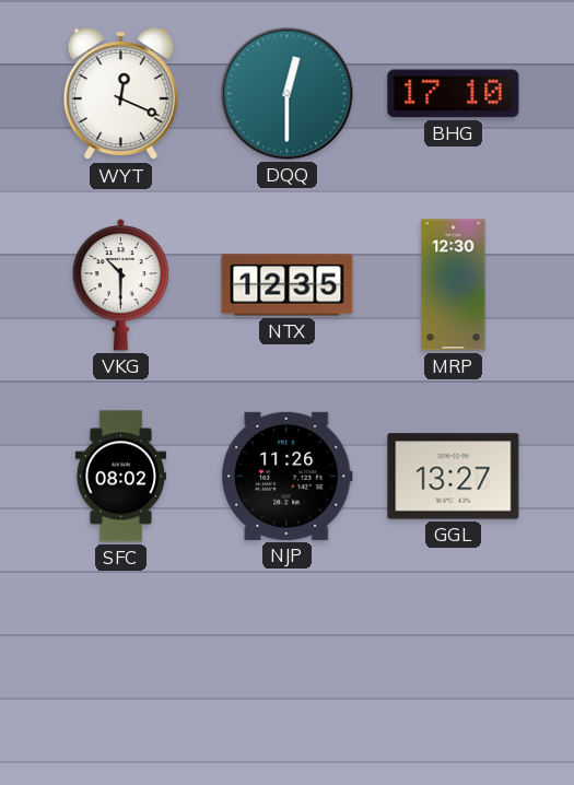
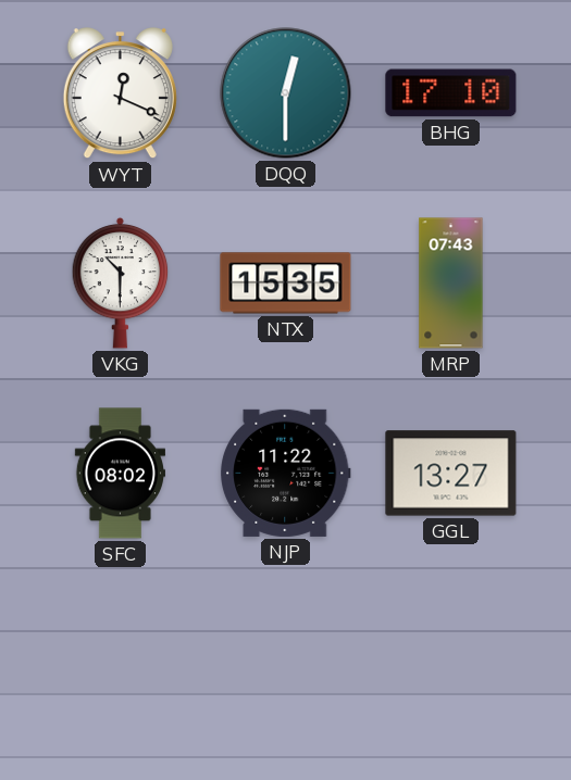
NTX: 12:35 -> 15:35
MRP: 12:30 -> 07:43
NJP: 11:26 -> 11:22
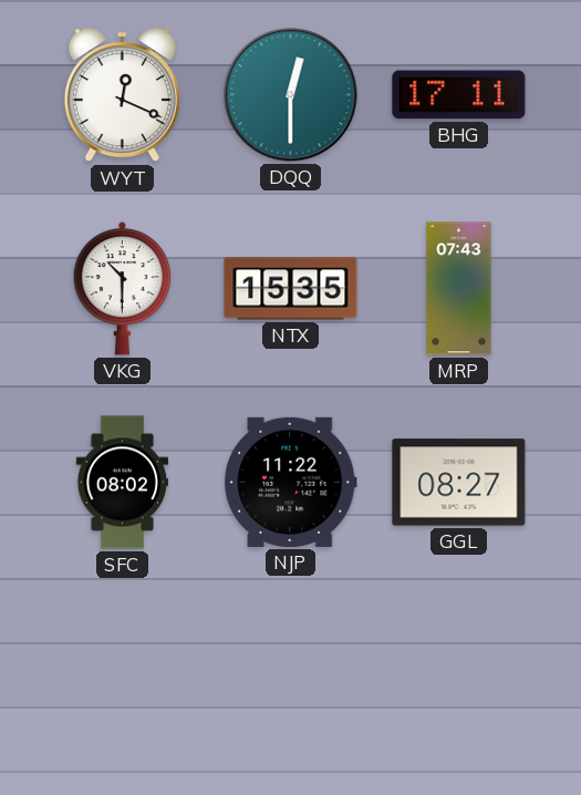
BHG: 17:10 -> 17:11
GGL: 13:27 -> 08:27
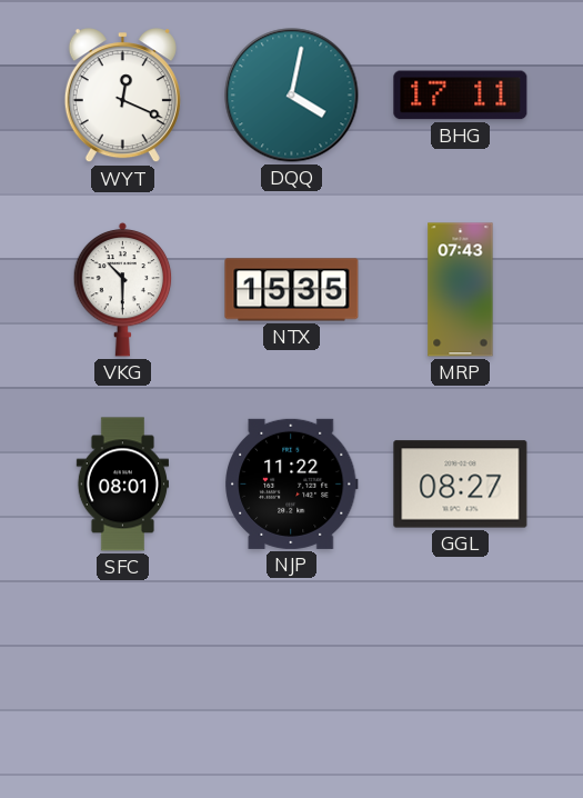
DQQ: 12:30 -> 4:02
SFC: 08:02 -> 08:01
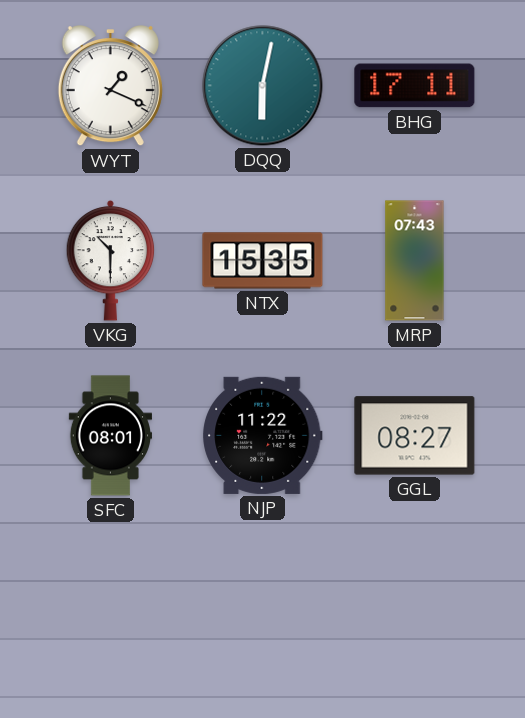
WYT: 12:19 -> 1:19
DQQ: 4:02 -> 6:02
